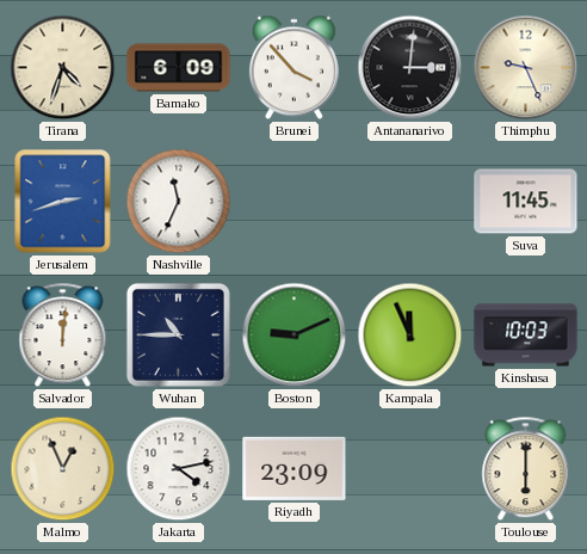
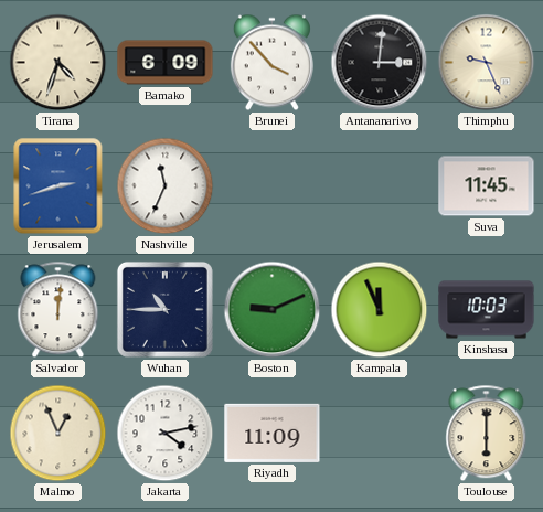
Riyadh: 23:09 -> 11:09
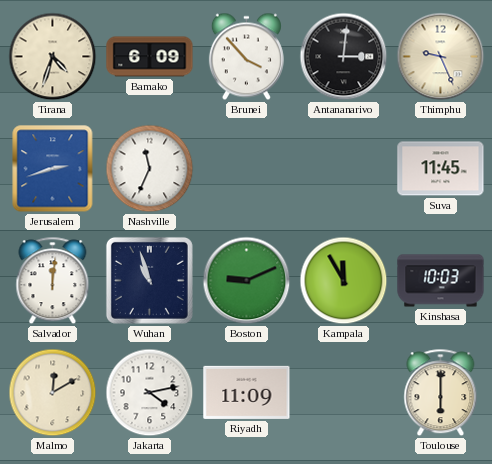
Wuhan: 10:45 -> 10:57
Kampala: 11:56 -> 11:55
Malmo: 12:56 -> 12:10
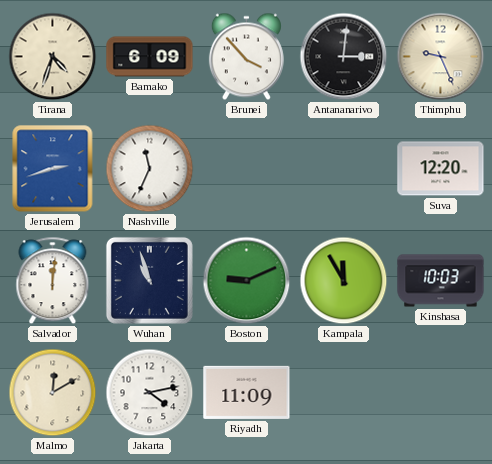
Suva: 11:45 -> 12:20
Toulouse: 6:00 -> none
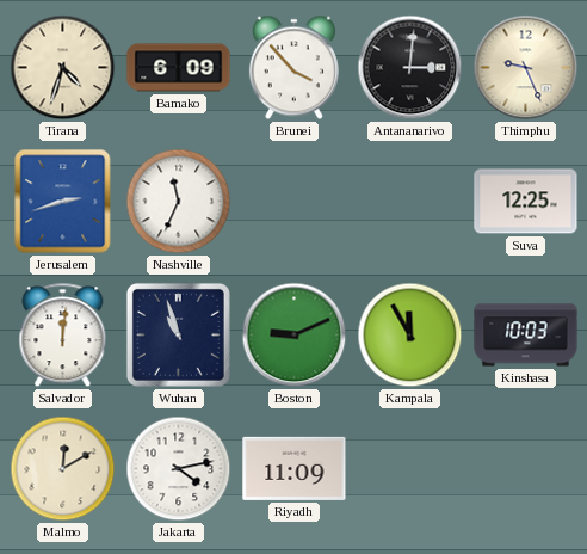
Suva: 12:20 -> 12:25
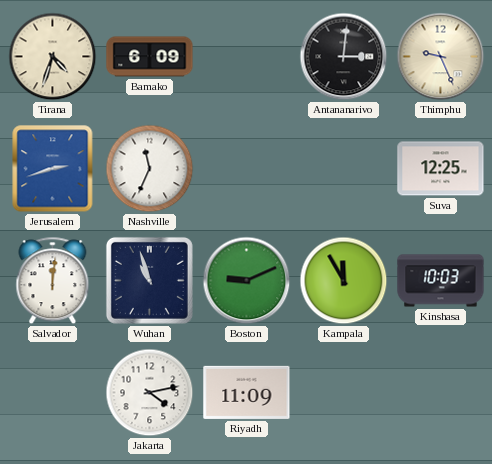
Brunei: 3:53 -> none
Malmo: 12:10 -> none
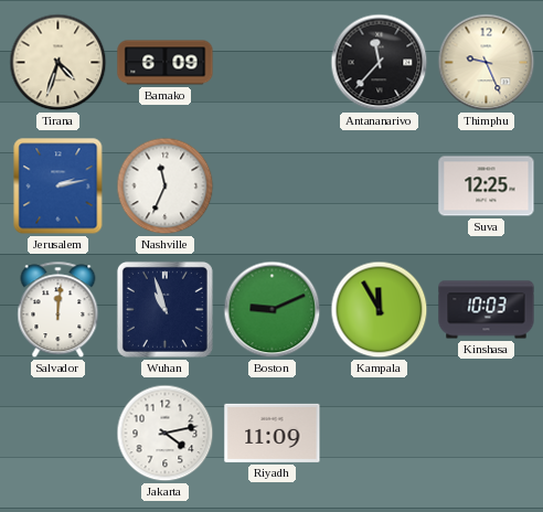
Antananarivo: 3:01 -> 11:37
Jerusalem: 2:42 -> 2:13
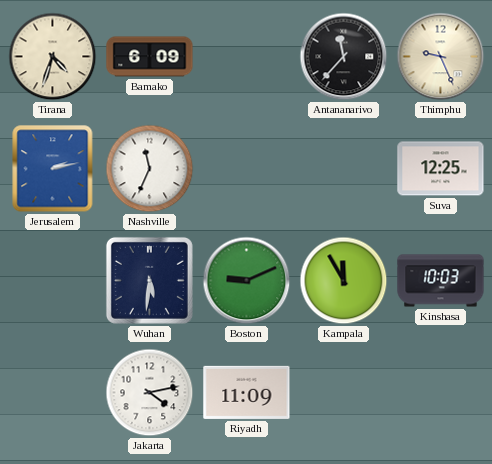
Salvador: 12:01 -> none
Wuhan: 10:57 -> 5:31
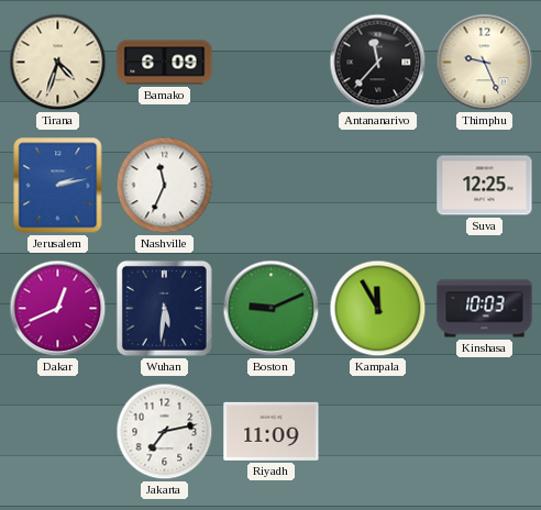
Dakar: none -> 12:41
Jakarta: 4:13 -> 7:13
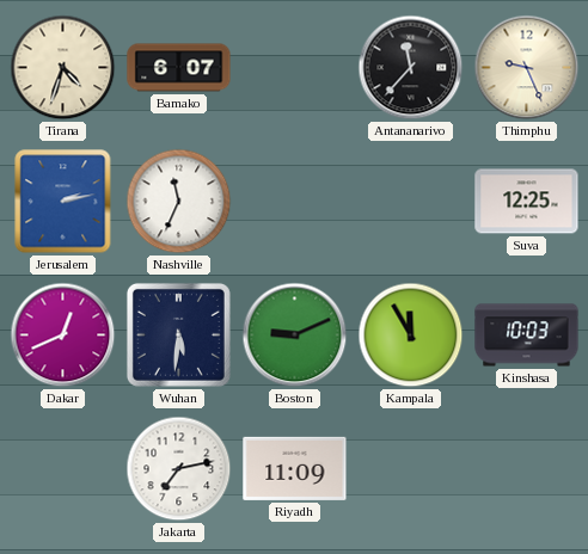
Bamako: 6:09 -> 6:07
